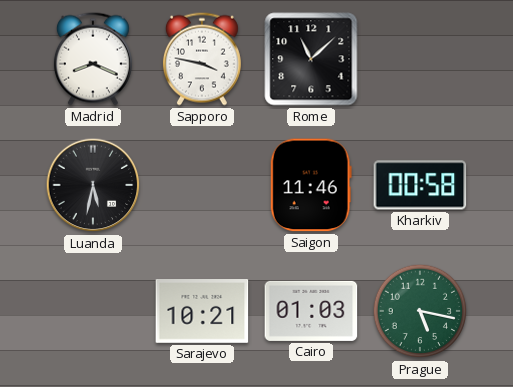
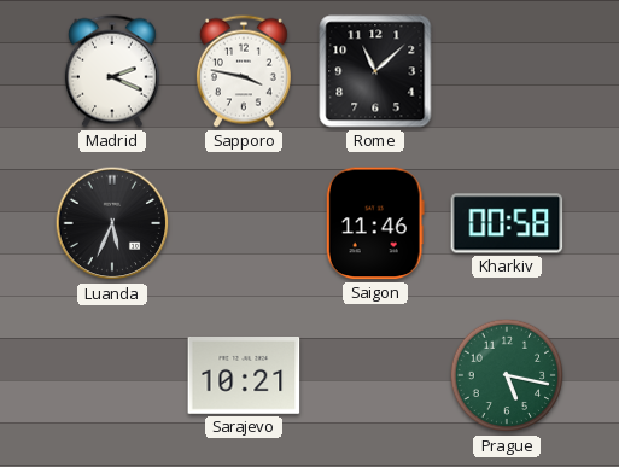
Madrid: 8:19 -> 2:19
Luanda: 5:32 -> 5:34
Cairo: 01:03 -> none
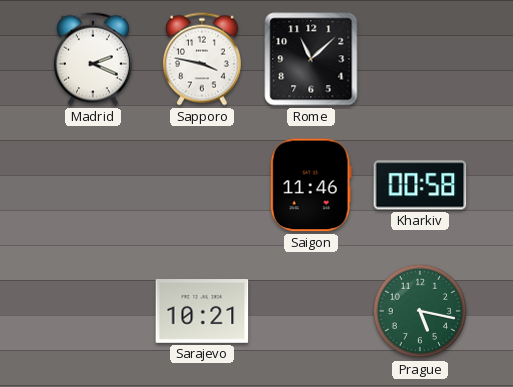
Luanda: 5:34 -> none
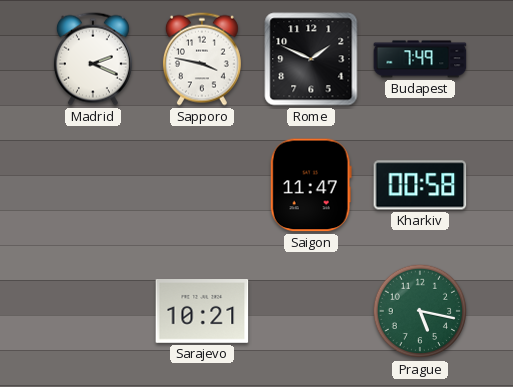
Rome: 11:08 -> 1:49
Budapest: none -> 7:49
Saigon: 11:46 -> 11:47
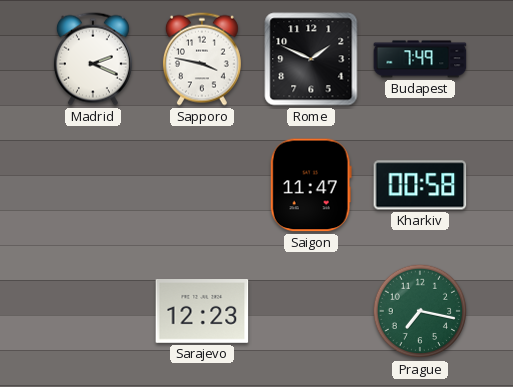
Sarajevo: 10:21 -> 12:23
Prague: 5:17 -> 7:17
